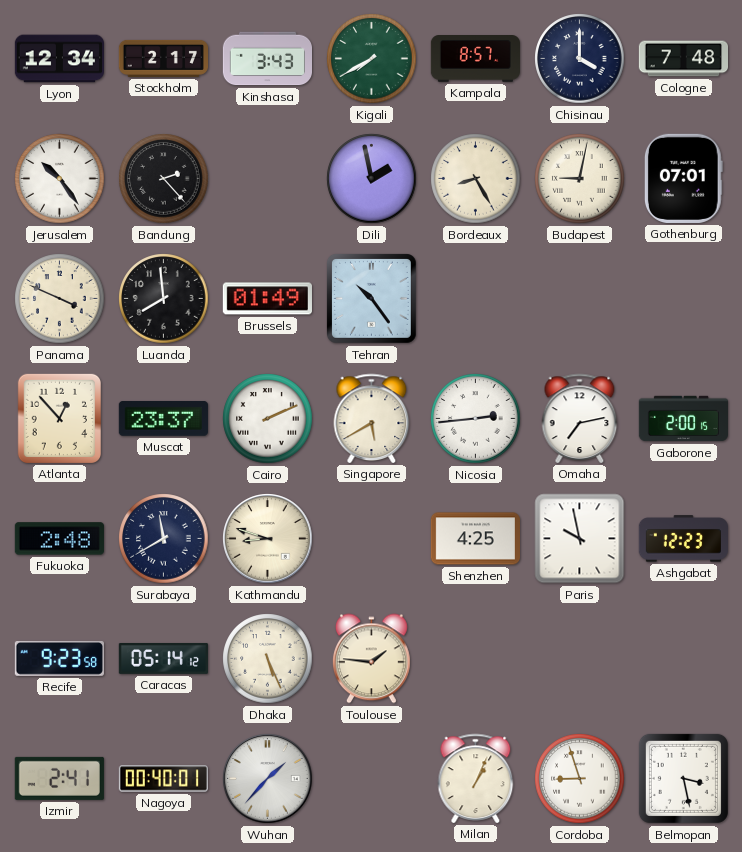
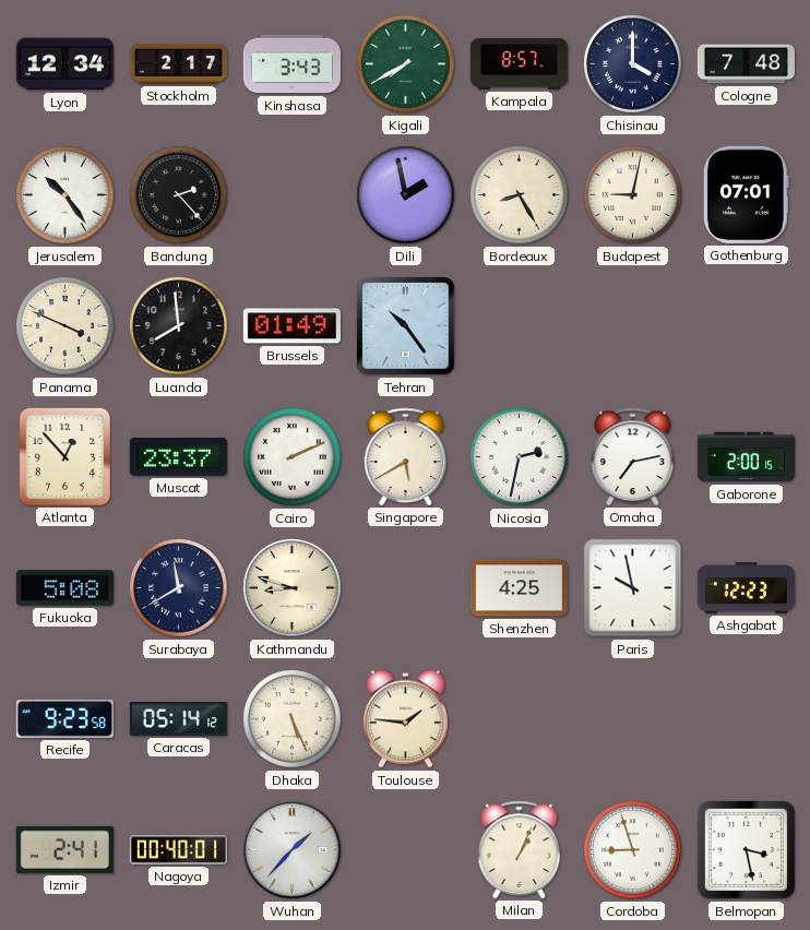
Nicosia: 2:44 -> 2:32
Fukuoka: 2:48 -> 5:08
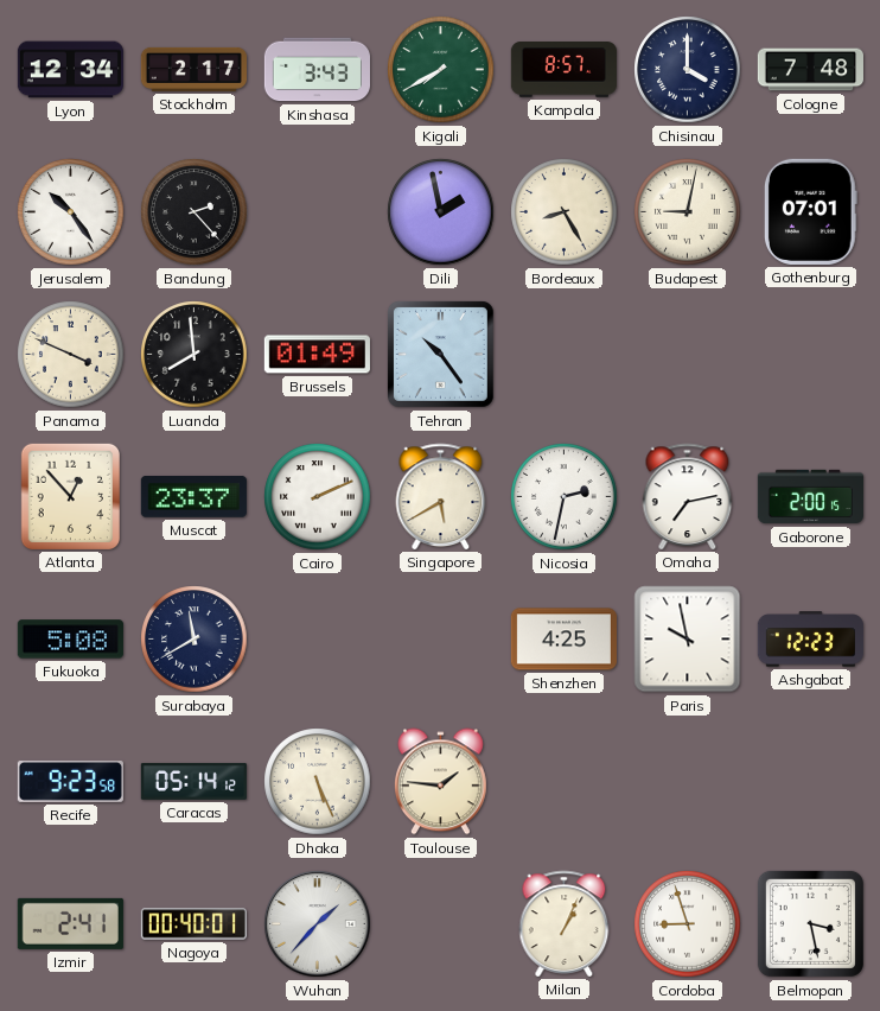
Kathmandu: 8:48 -> none
